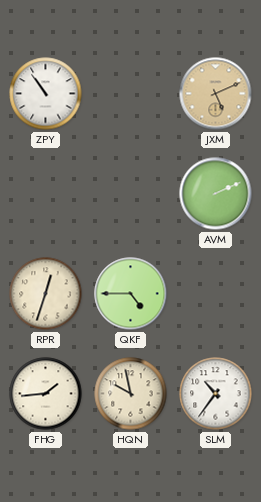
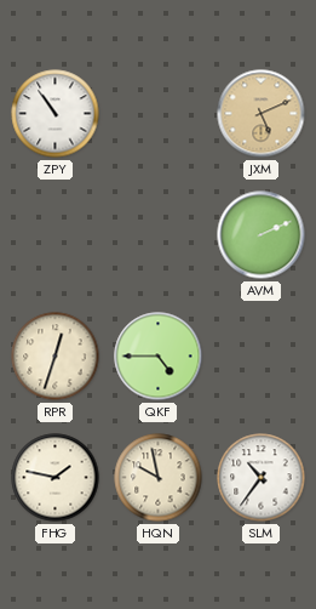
FHG: 1:44 -> 1:47
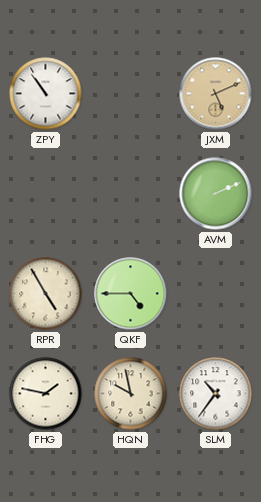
RPR: 12:33 -> 4:55
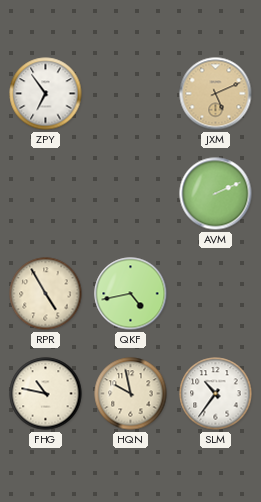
ZPY: 10:54 -> 6:54
QKF: 4:45 -> 4:43
FHG: 1:47 -> 10:47
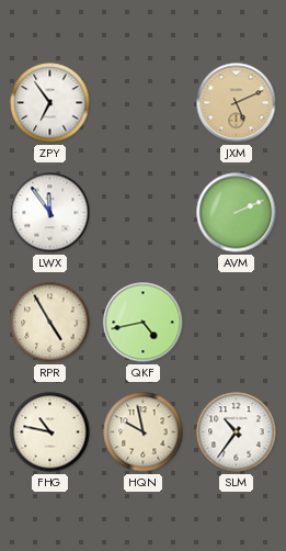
LWX: none -> 11:54
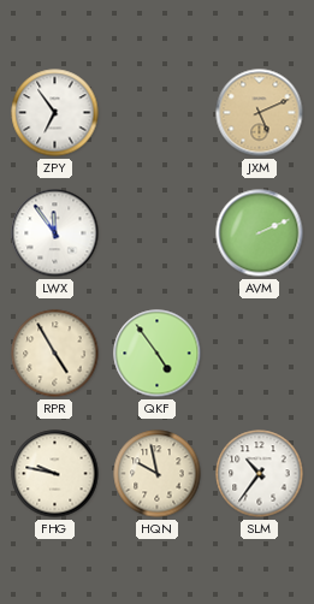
QKF: 4:43 -> 4:54
FHG: 10:47 -> 9:47
